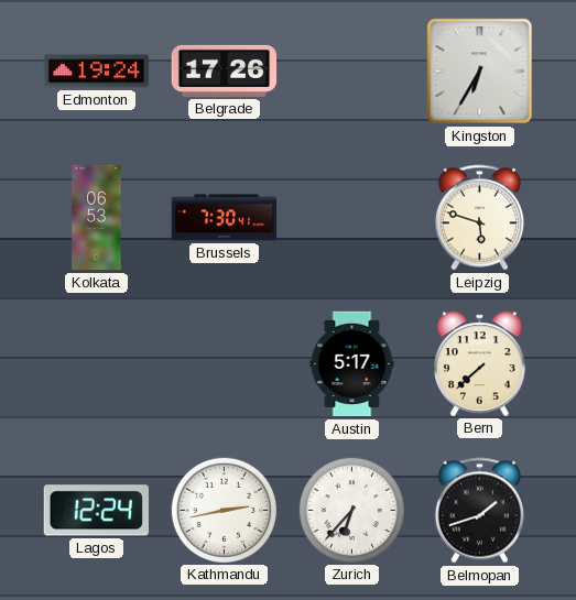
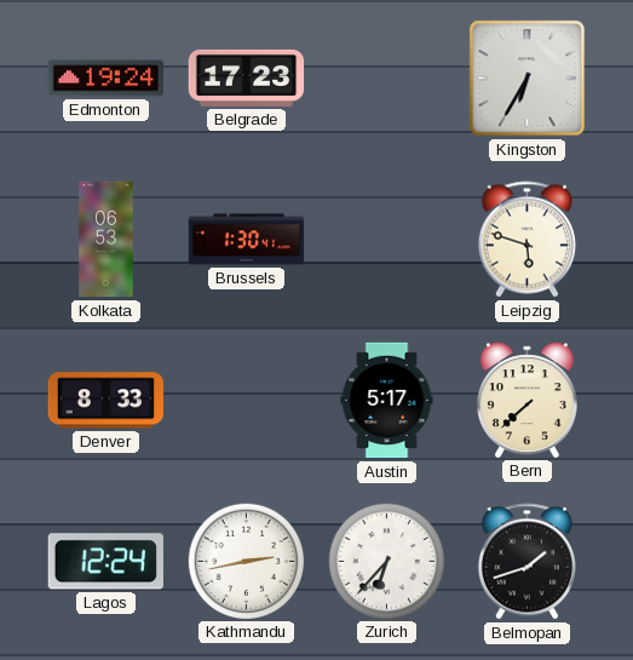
Belgrade: 17:26 -> 17:23
Brussels: 7:30 -> 1:30
Denver: none -> 8:33
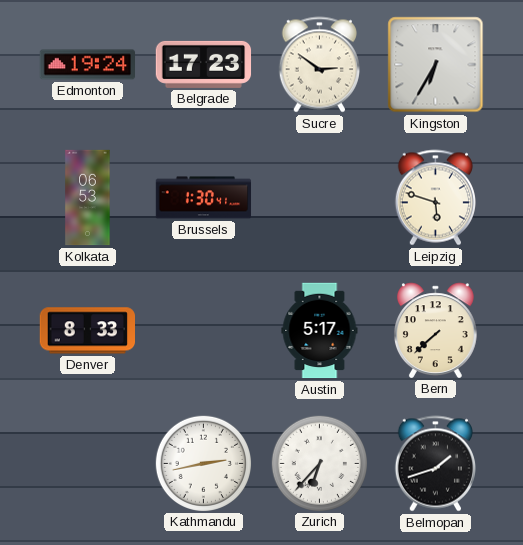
Sucre: none -> 2:51
Lagos: 12:24 -> none
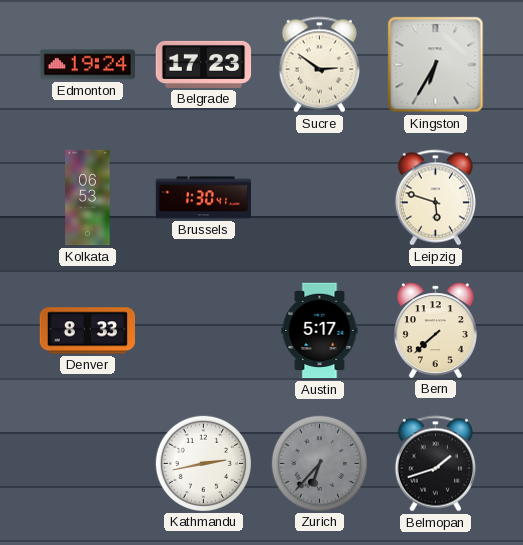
Zurich dial: white -> grey
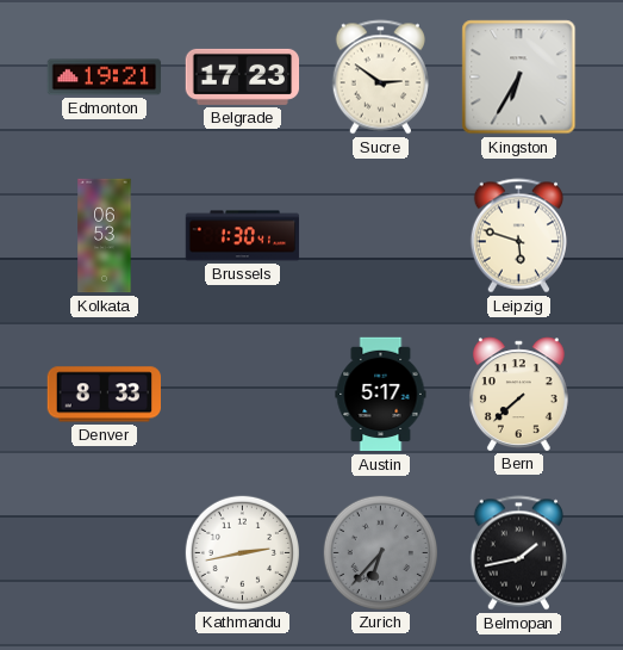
Edmonton: 19:24 -> 19:21
Belmopan: 1:42 -> 1:43
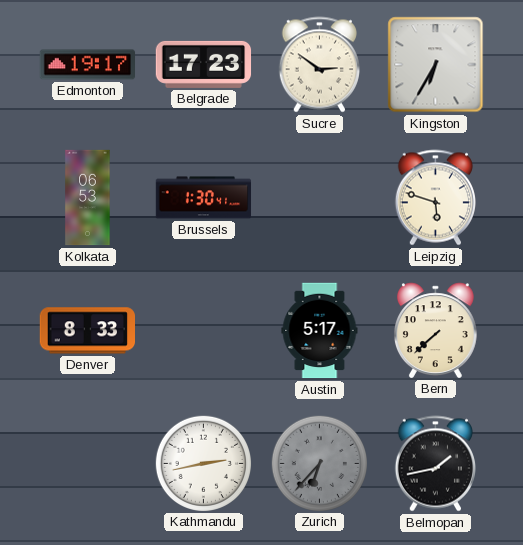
Edmonton: 19:21 -> 19:17
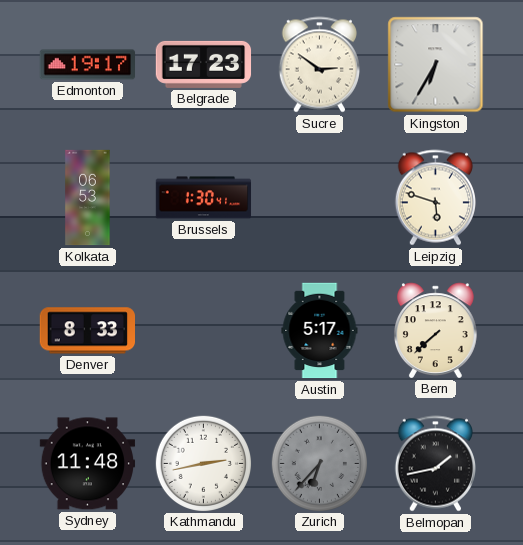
Sydney: none -> 11:48
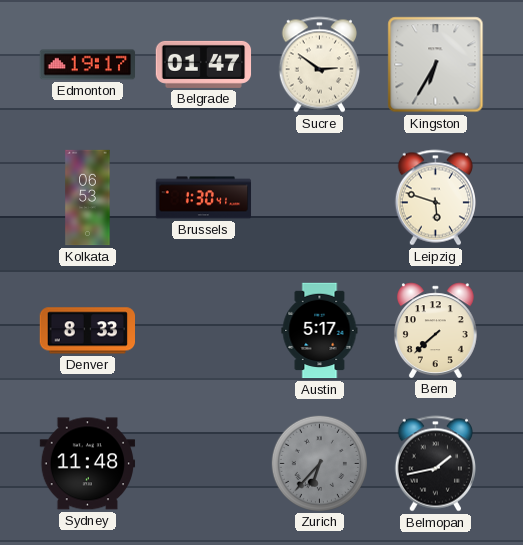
Belgrade: 17:23 -> 01:47
Kathmandu: 2:43 -> none
